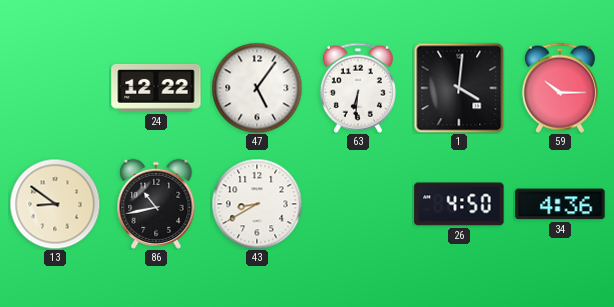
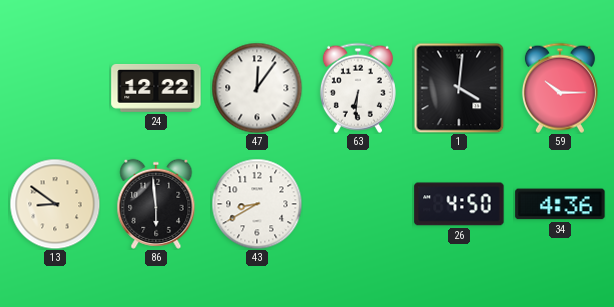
47: 5:06 -> 12:06
86: 10:43 -> 5:59
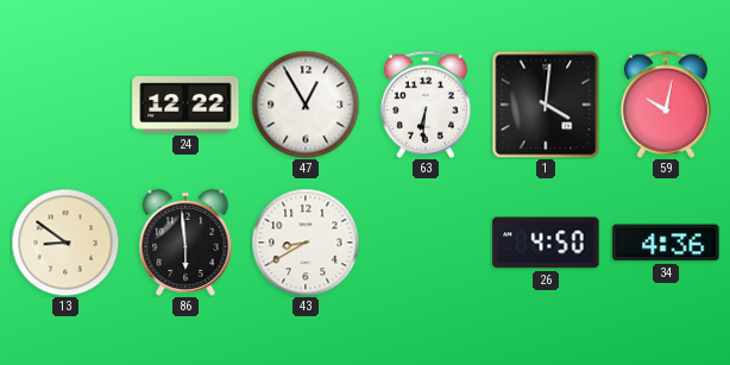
47: 12:06 -> 12:55
59: 10:15 -> 10:02
